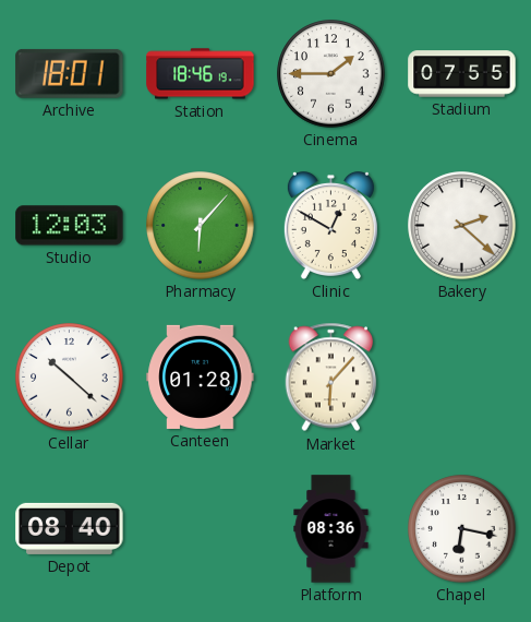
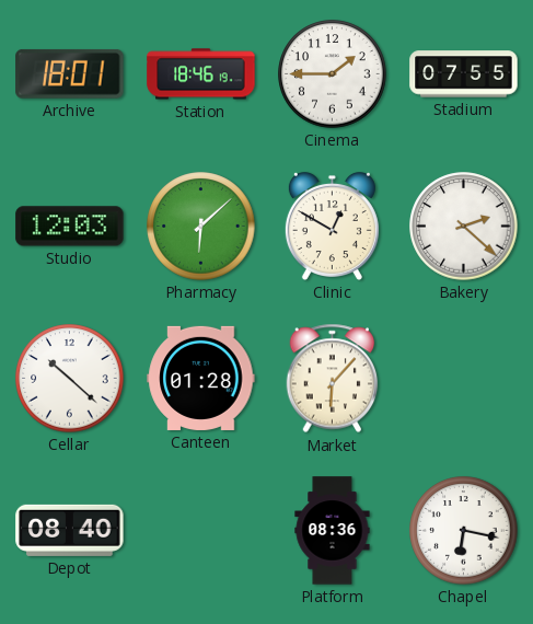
Pharmacy: 6:07 -> 6:08
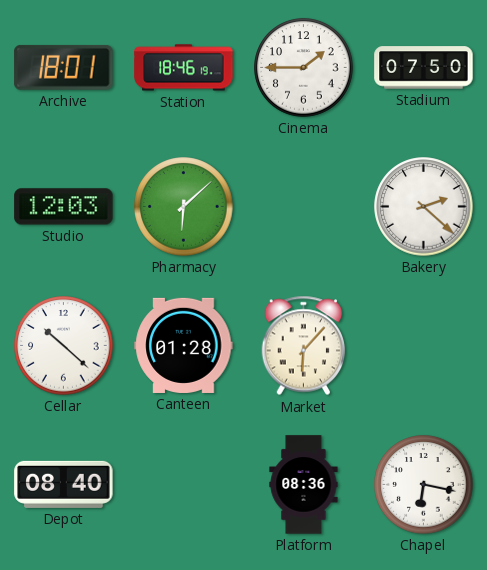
Stadium: 07:55 -> 07:50
Clinic: 12:50 -> none
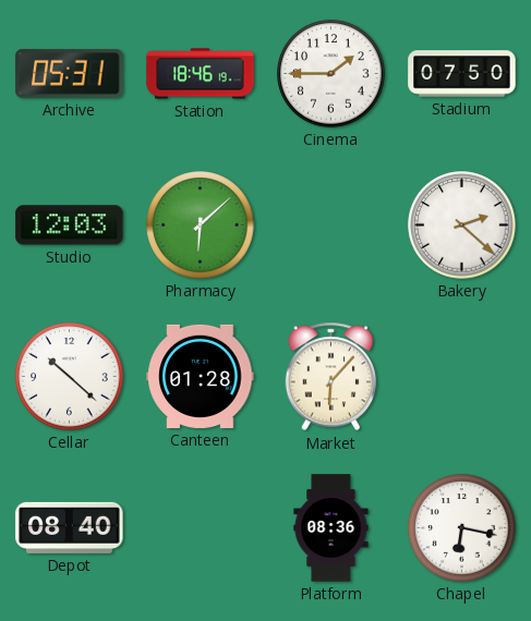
Archive: 18:01 -> 05:31
